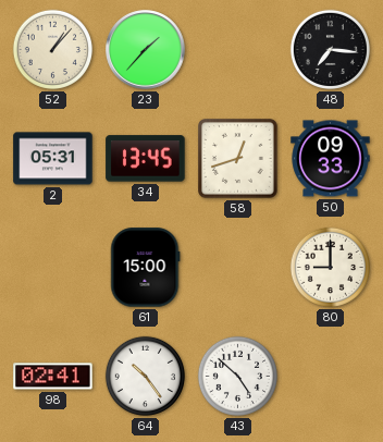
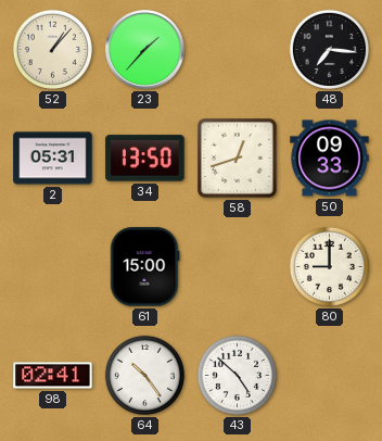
34: 13:45 -> 13:50
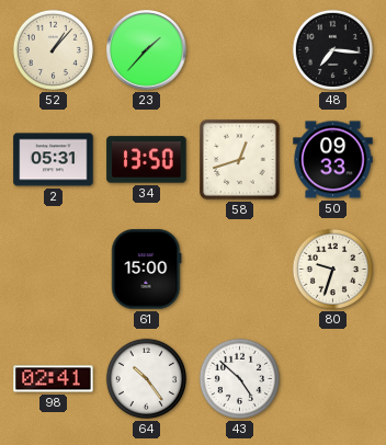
80: 9:00 -> 9:33
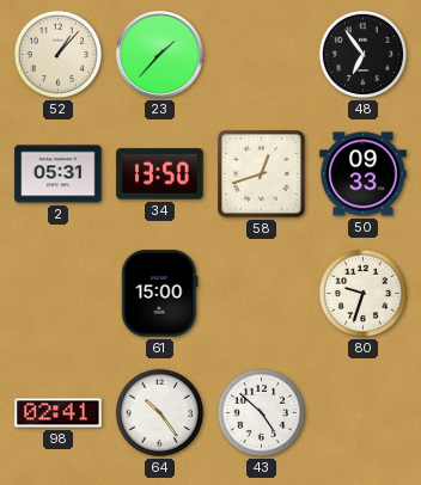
48: 7:16 -> 6:54
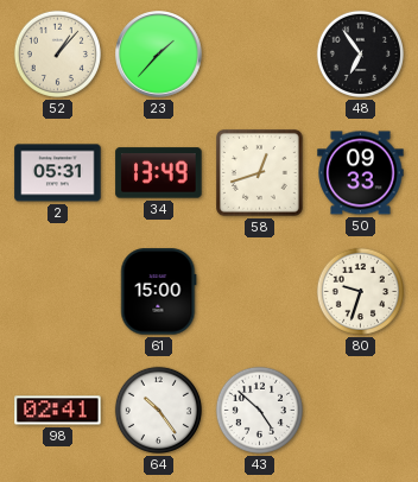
34: 13:50 -> 13:49
